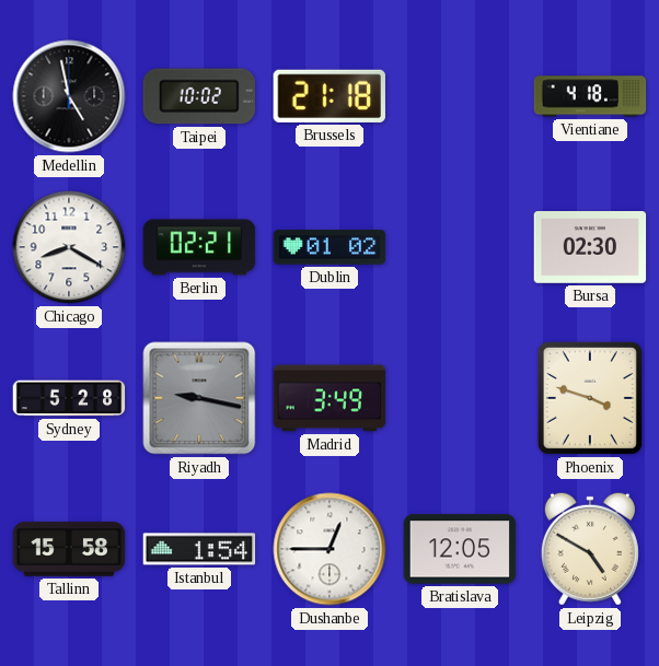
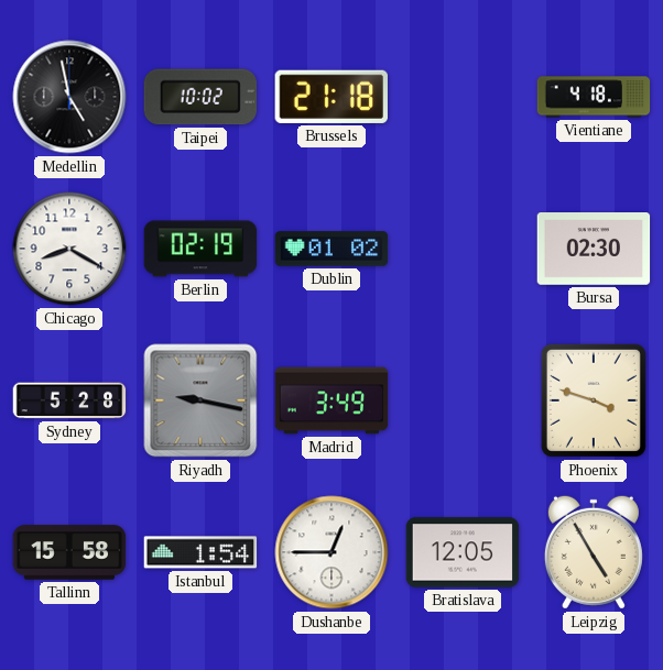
Berlin: 02:21 -> 02:19
Leipzig: 4:50 -> 4:55
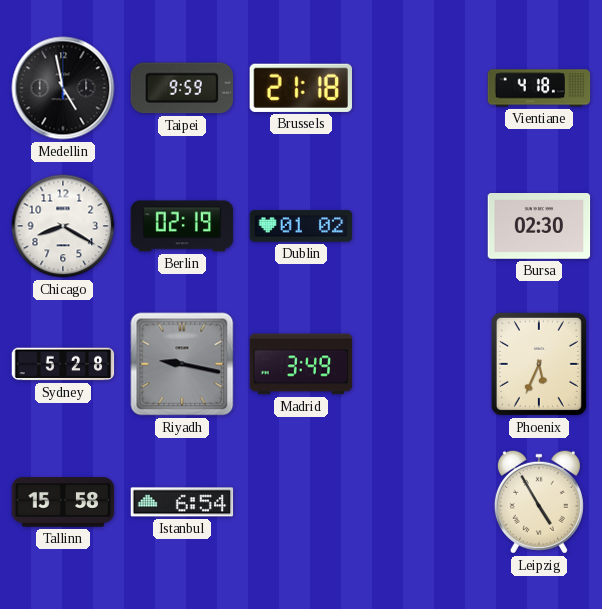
Taipei: 10:02 -> 9:59
Phoenix: 3:48 -> 5:34
Istanbul: 1:54 -> 6:54
Dushanbe: 12:45 -> none
Bratislava: 12:05 -> none
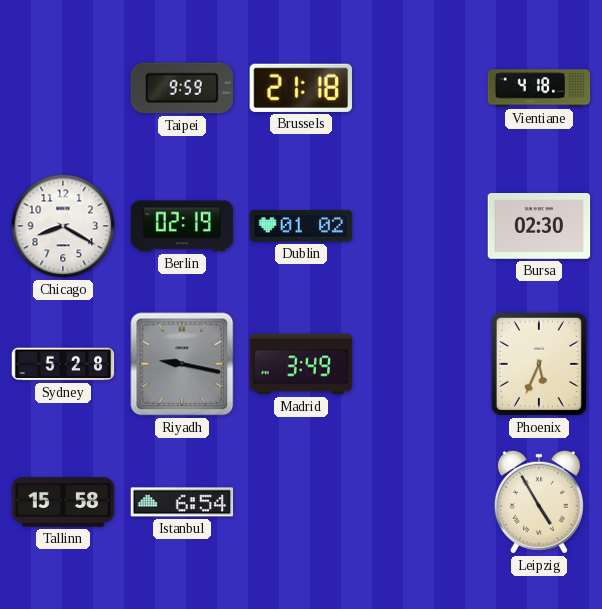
Medellin: 4:58 -> none
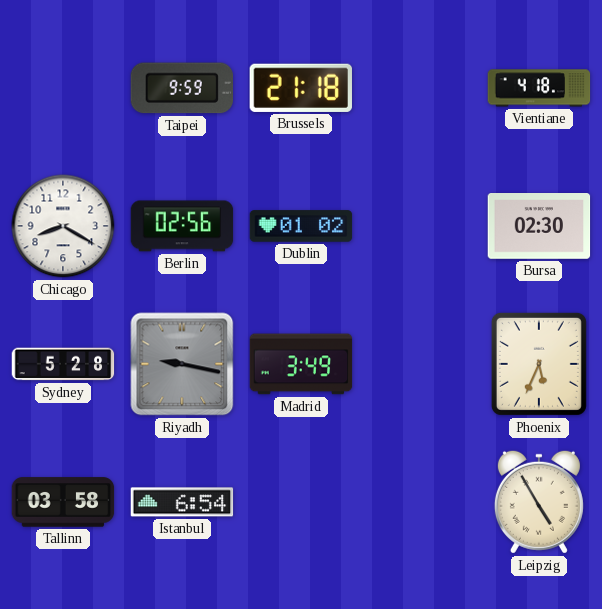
Berlin: 02:19 -> 02:56
Tallinn: 15:58 -> 03:58
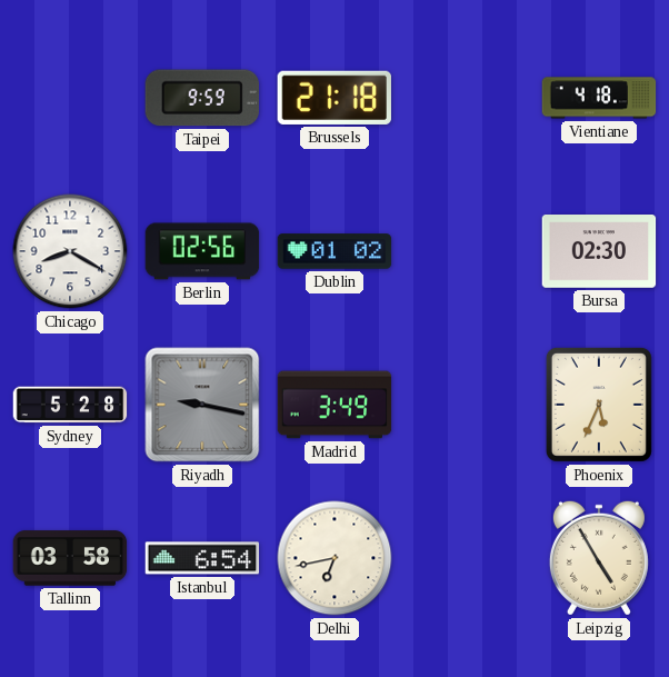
Delhi: none -> 6:43
